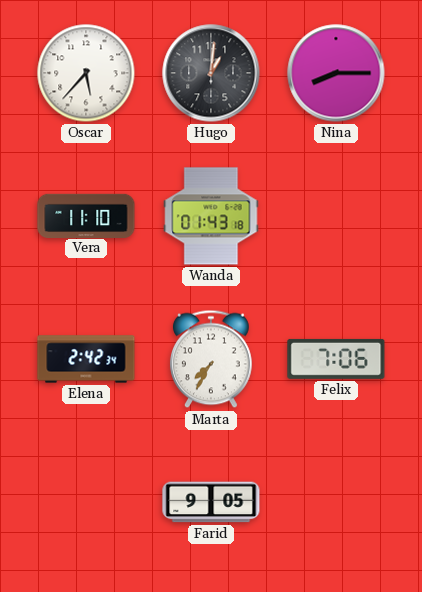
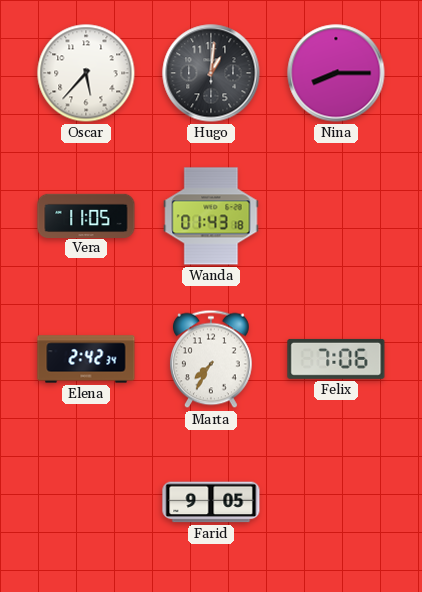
Vera: 11:10 -> 11:05
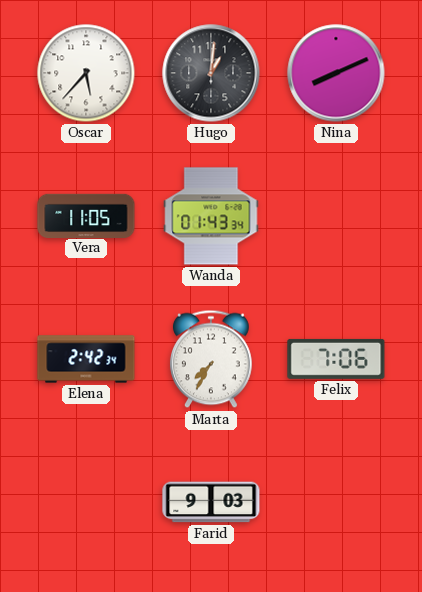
Nina: 8:15 -> 8:11
Wanda: 01:43:18 -> 01:43:34
Farid: 9:05 -> 9:03
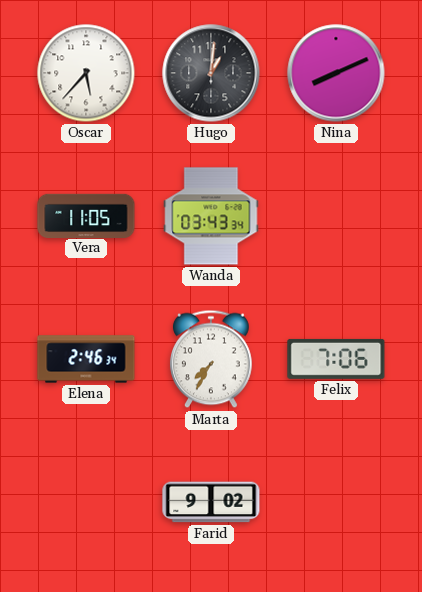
Wanda: 01:43 -> 03:43
Elena: 2:42 -> 2:46
Farid: 9:03 -> 9:02
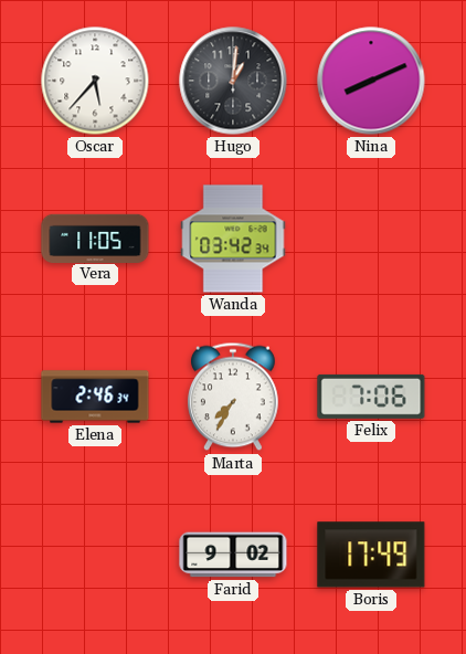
Wanda: 03:43 -> 03:42
Boris: none -> 17:49
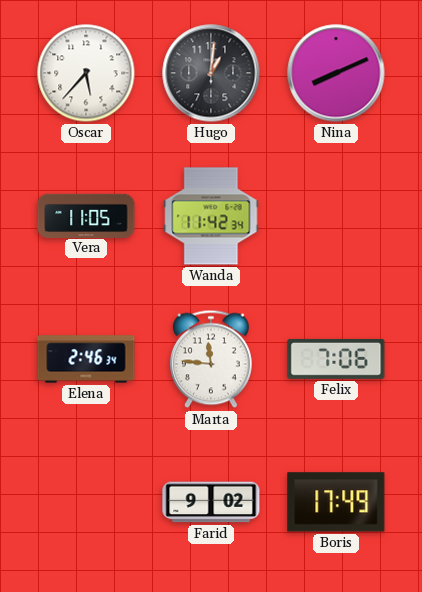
Wanda: 03:42 -> 11:42
Marta: 7:35 -> 11:46
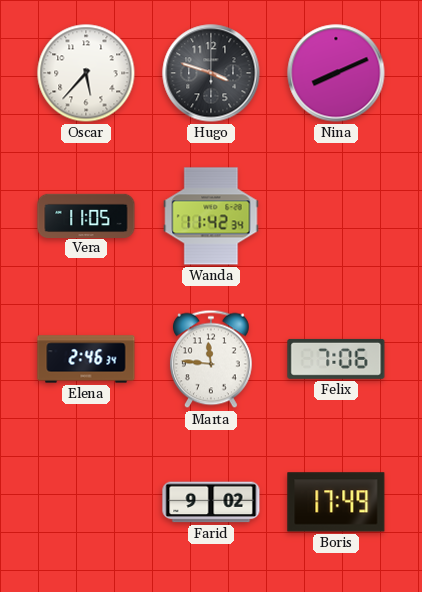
Hugo: 1:01 -> 3:48
